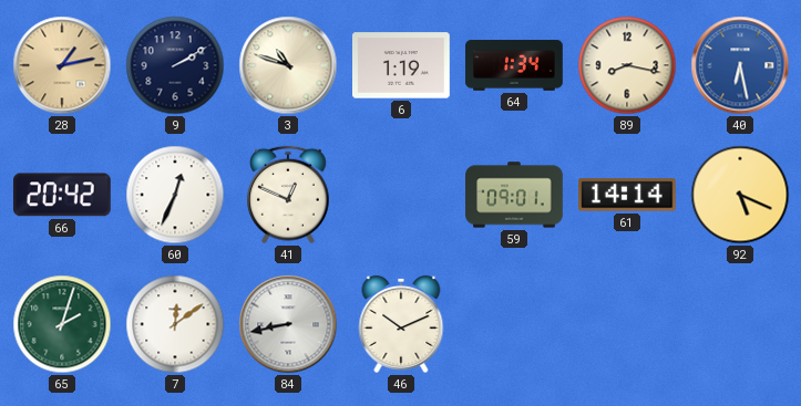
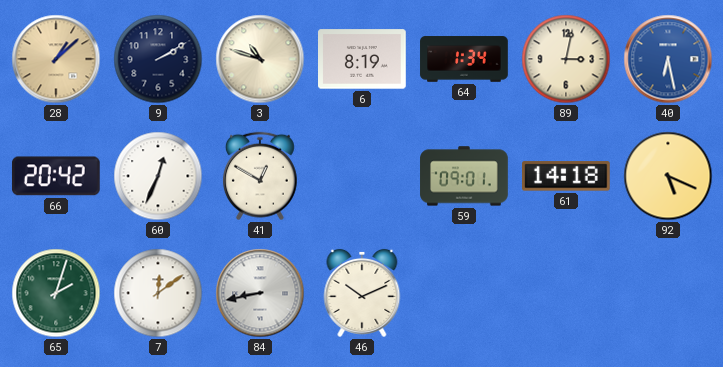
28: 1:13 -> 1:08
6: 1:19 -> 8:19
89: 8:17 -> 3:02
41: 12:49 -> 12:50
61: 14:14 -> 14:18
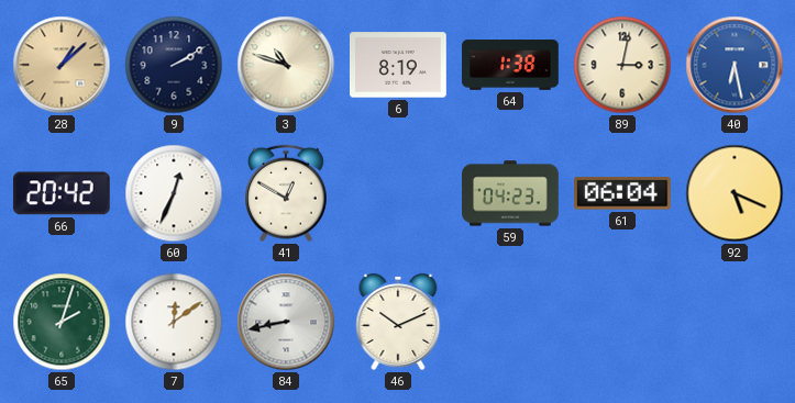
64: 1:34 -> 1:38
59: 09:01 -> 04:23
61: 14:18 -> 06:04
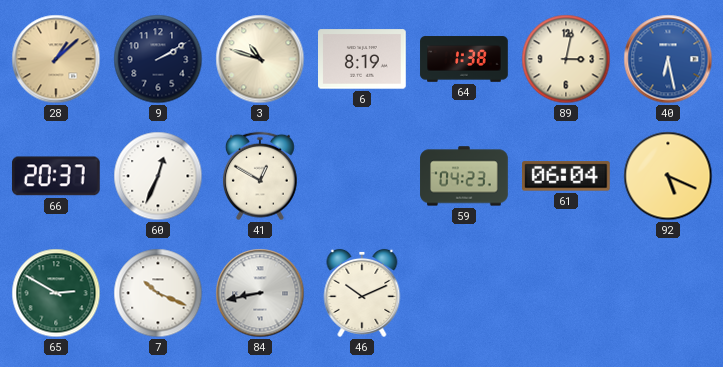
66: 20:42 -> 20:37
65: 2:03 -> 2:50
7: 12:09 -> 10:19
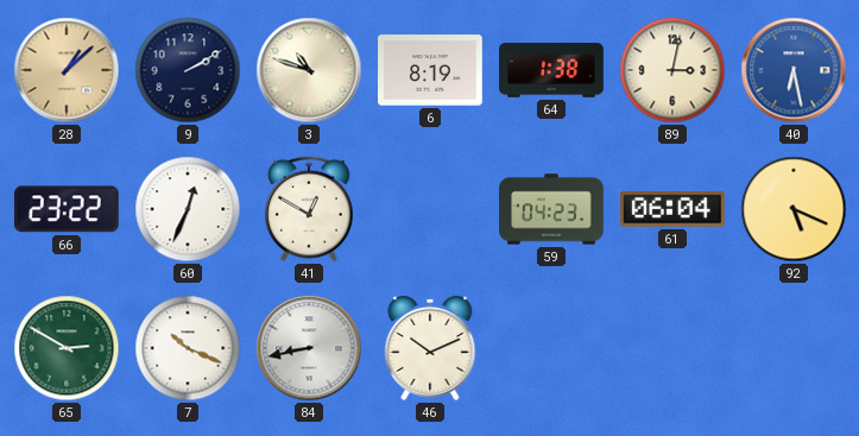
66: 20:37 -> 23:22
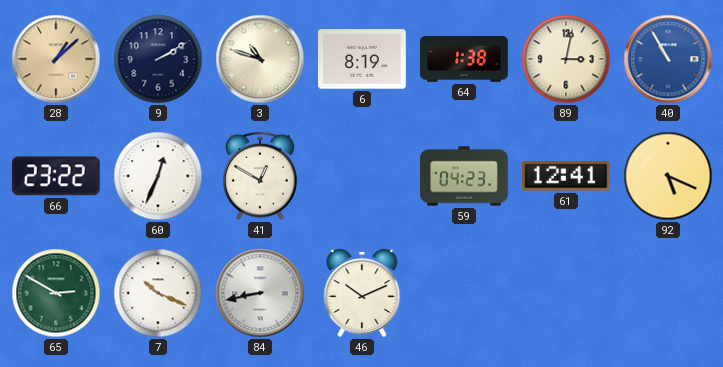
40: 6:28 -> 10:55
61: 06:04 -> 12:41
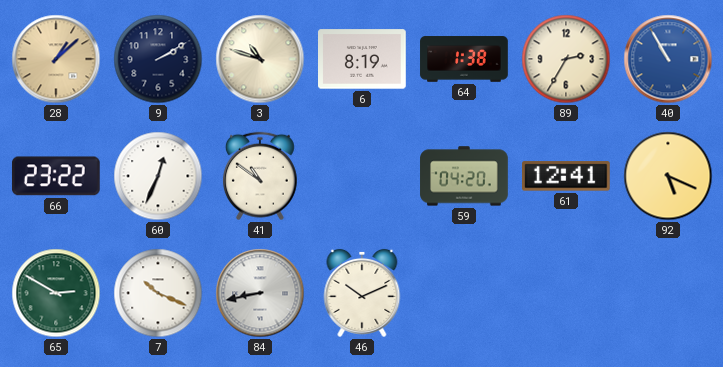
89: 3:02 -> 2:35
41: 12:50 -> 10:51
59: 04:23 -> 04:20
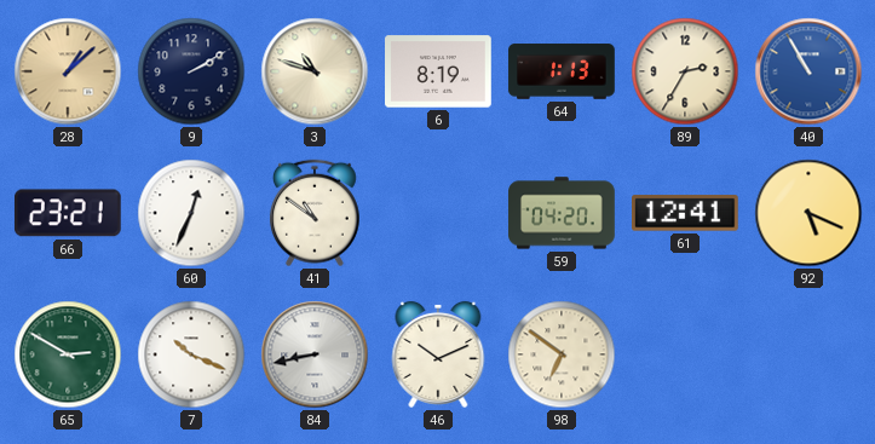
64: 1:38 -> 1:13
66: 23:22 -> 23:21
98: none -> 6:51
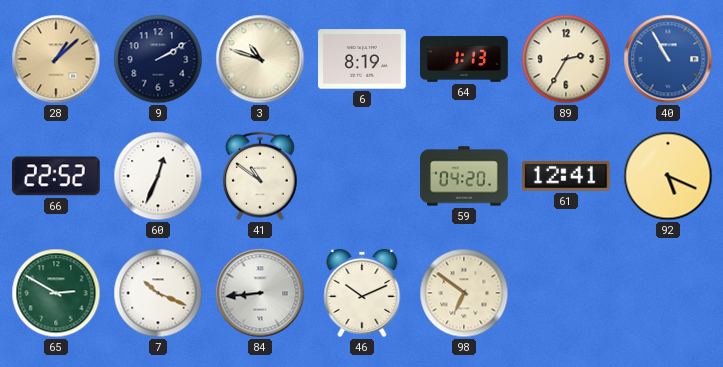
66: 23:21 -> 22:52
84: 8:43 -> 8:44
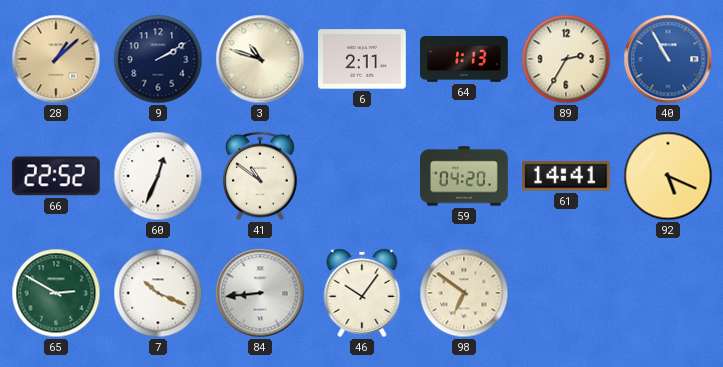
6: 8:19 -> 2:11
61: 12:41 -> 14:41
46: 10:11 -> 10:06
